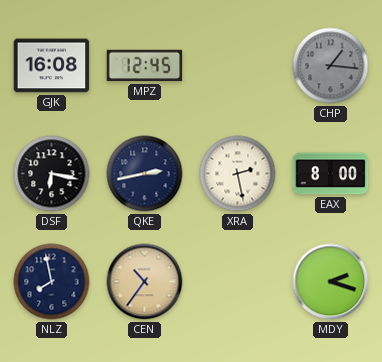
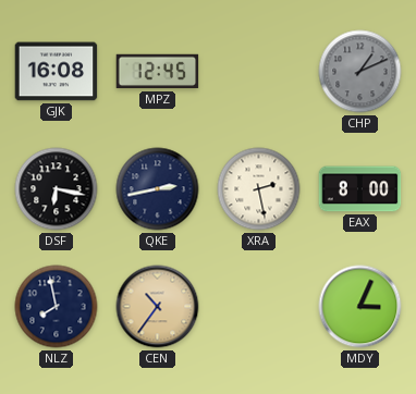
CHP: 1:16 -> 1:11
MDY: 2:18 -> 3:04
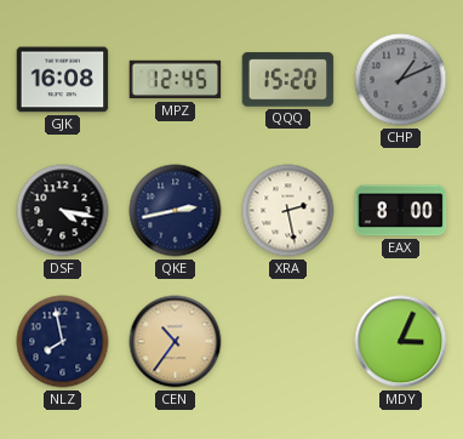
QQQ: none -> 15:20
DSF: 6:17 -> 4:17
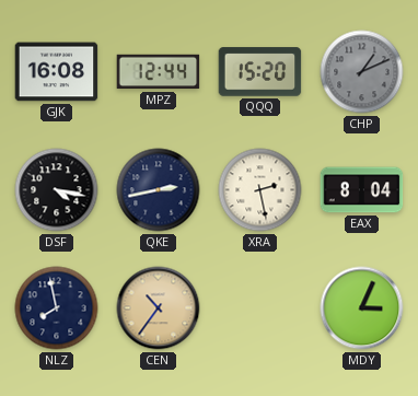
MPZ: 12:45 -> 12:44
EAX: 8:00 -> 8:04
